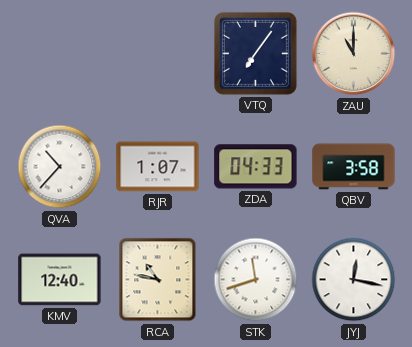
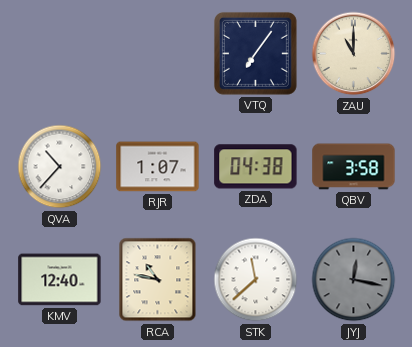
ZDA: 04:33 -> 04:38
STK: 11:42 -> 11:38
JYJ dial: white -> grey
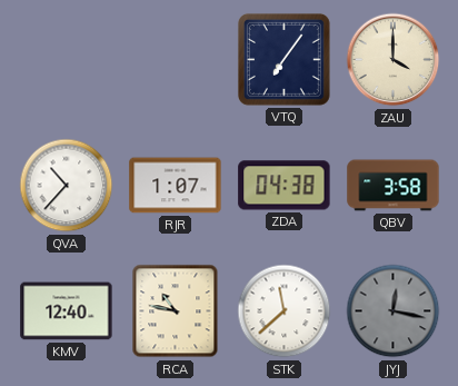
ZAU: 11:00 -> 4:00
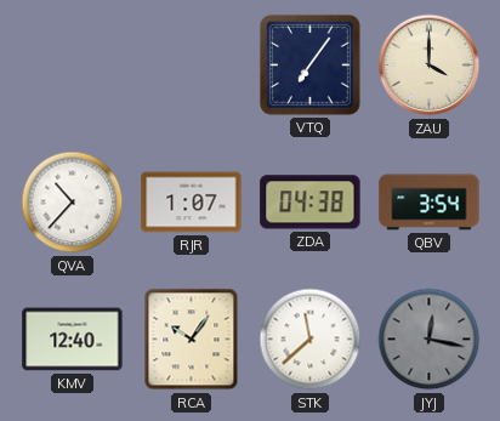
QBV: 3:58 -> 3:54
RCA: 10:47 -> 10:06
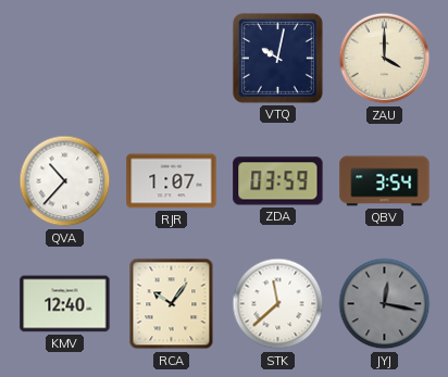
VTQ: 7:06 -> 10:02
ZDA: 04:38 -> 03:59
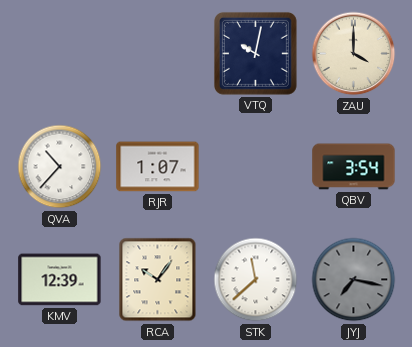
ZDA: 03:59 -> none
KMV: 12:40 -> 12:39
JYJ: 12:17 -> 7:17
